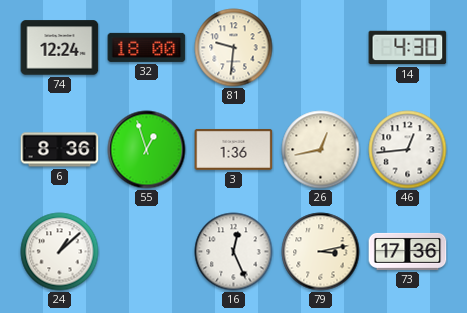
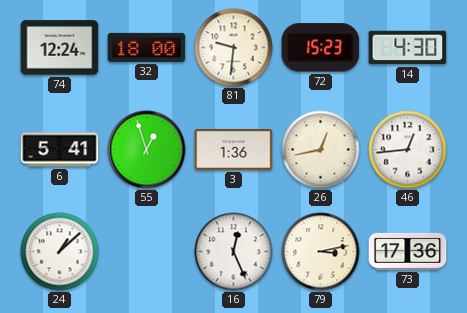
72: none -> 15:23
6: 8:36 -> 5:41
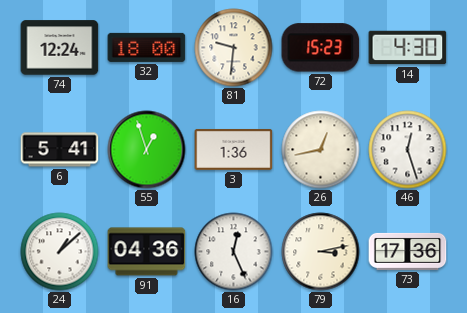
46: 12:44 -> 12:27
91: none -> 04:36
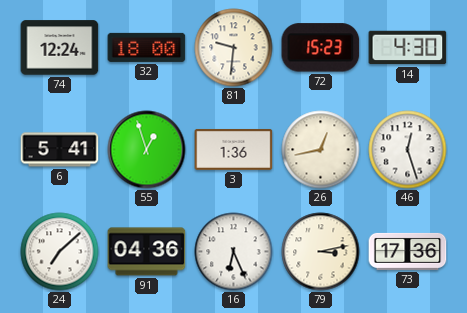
24: 1:08 -> 7:08
16: 12:26 -> 6:26
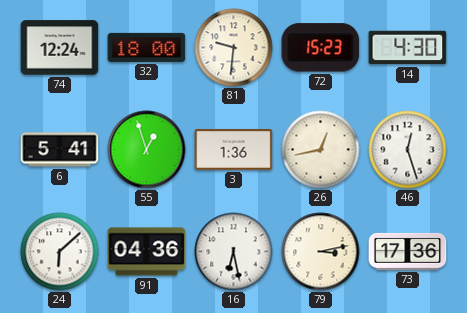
24: 7:08 -> 6:08
16: 6:26 -> 6:28
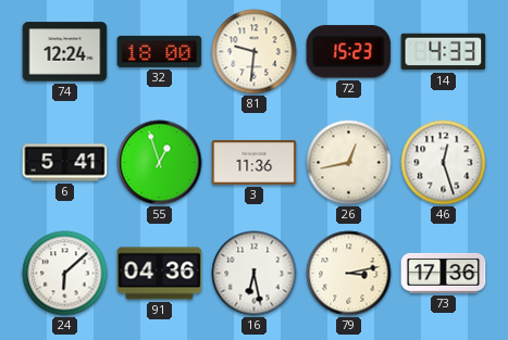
14: 4:30 -> 4:33
3: 1:36 -> 11:36
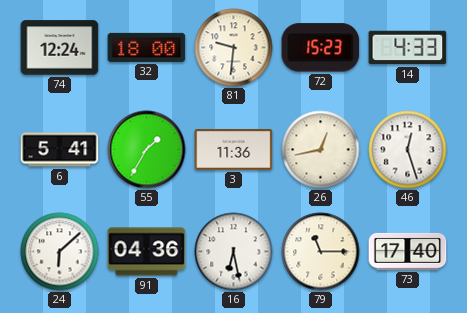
55: 12:57 -> 1:35
79: 3:13 -> 11:15
73: 17:36 -> 17:40
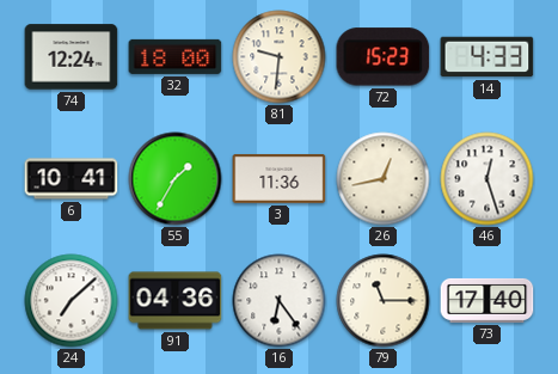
6: 5:41 -> 10:41
24: 6:08 -> 7:08
16: 6:28 -> 6:24
